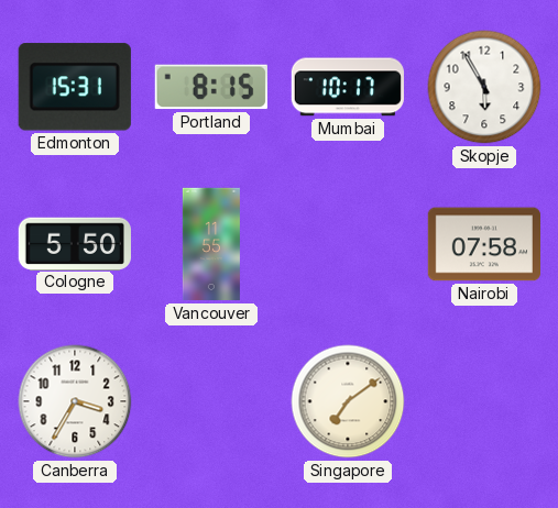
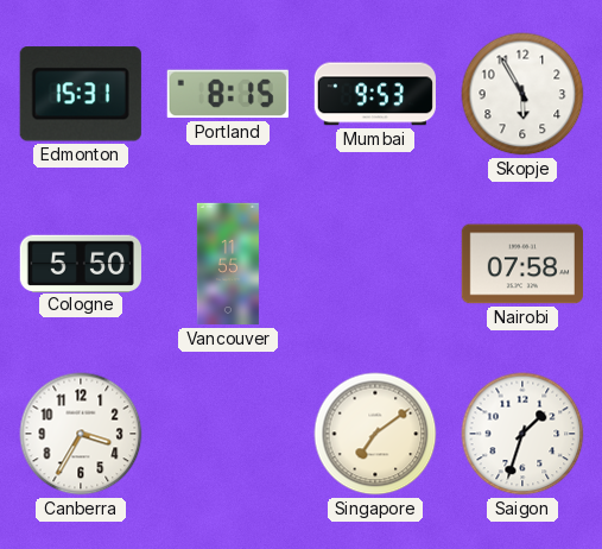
Mumbai: 10:17 -> 9:53
Saigon: none -> 1:33
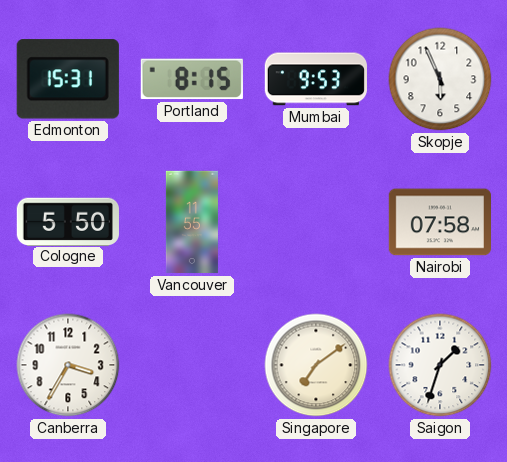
Skopje: 5:55 -> 5:56
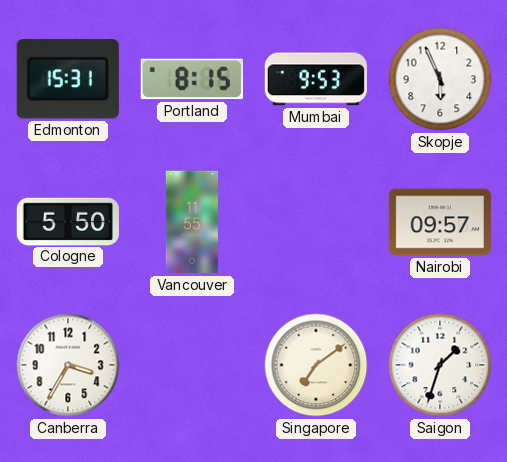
Nairobi: 07:58 -> 09:57
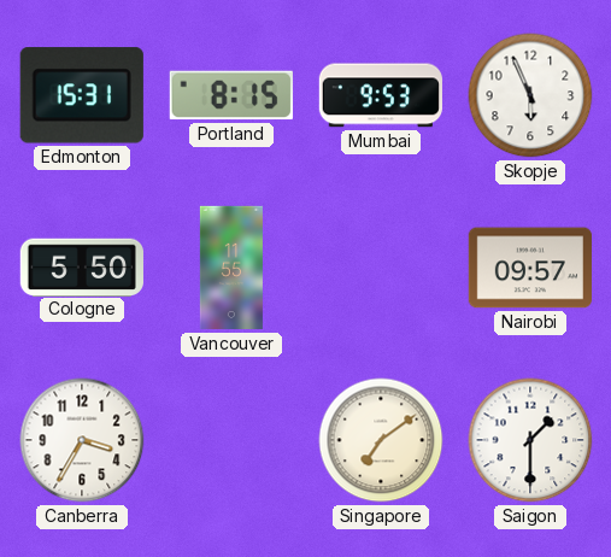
Saigon: 1:33 -> 1:30
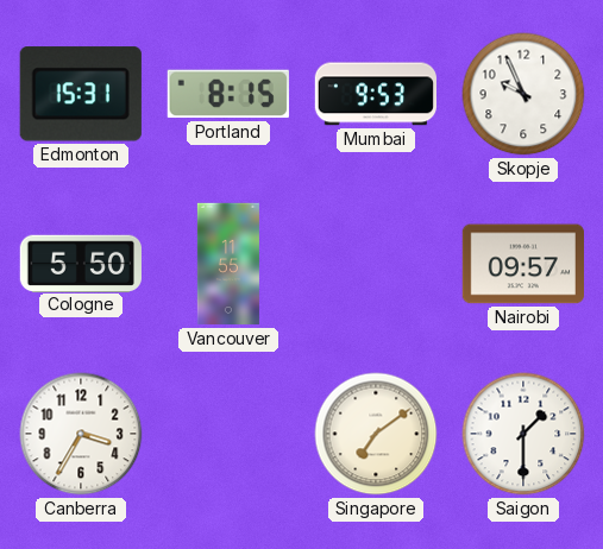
Skopje: 5:56 -> 9:56
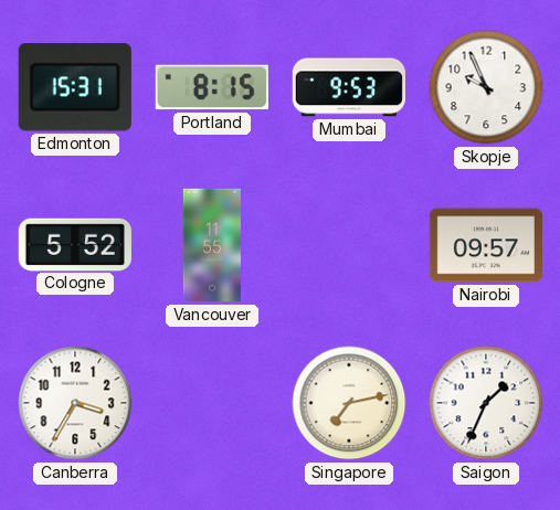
Cologne: 5:50 -> 5:52
Singapore: 7:09 -> 7:13
Saigon: 1:30 -> 1:34
